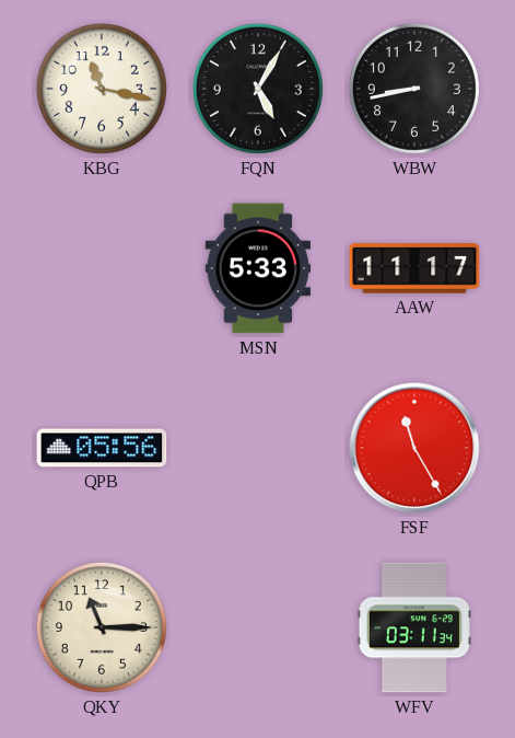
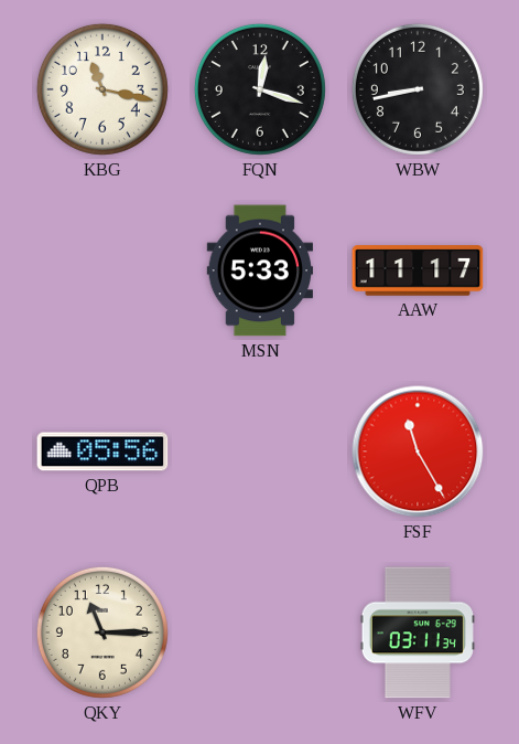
FQN: 5:05 -> 12:18
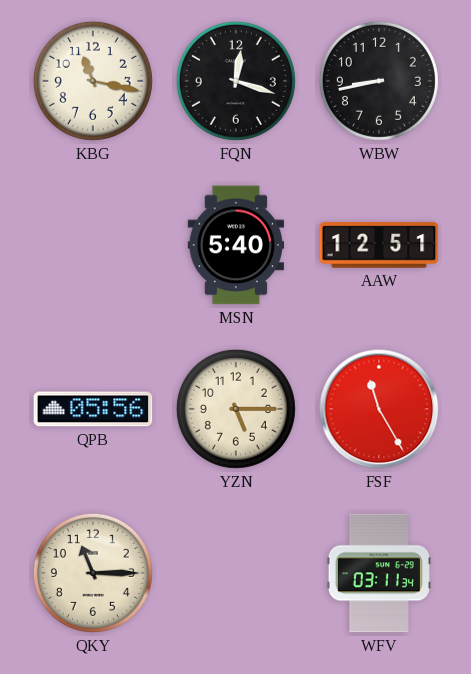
MSN: 5:33 -> 5:40
AAW: 11:17 -> 12:51
YZN: none -> 5:15
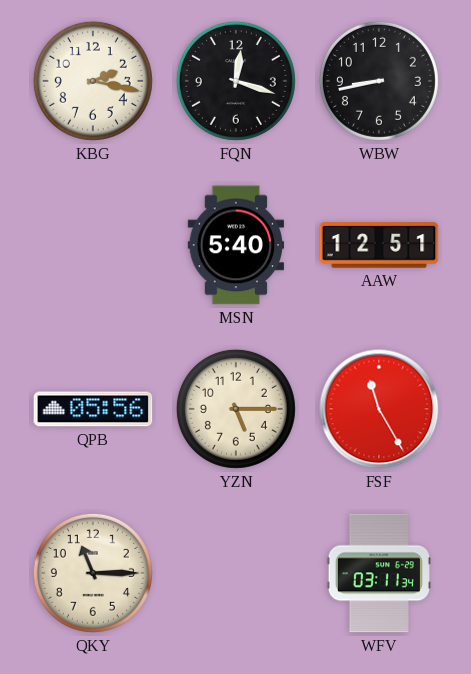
KBG: 11:17 -> 2:17
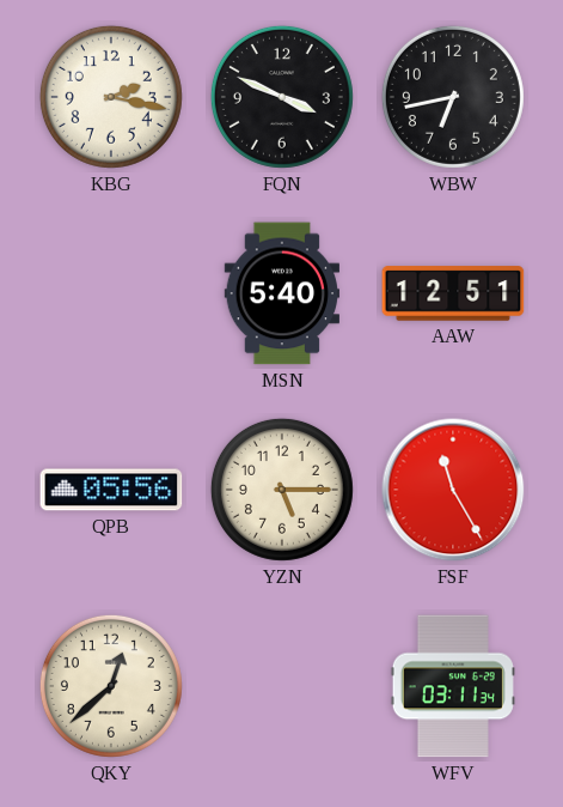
FQN: 12:18 -> 3:49
WBW: 8:43 -> 6:43
QKY: 11:15 -> 12:38
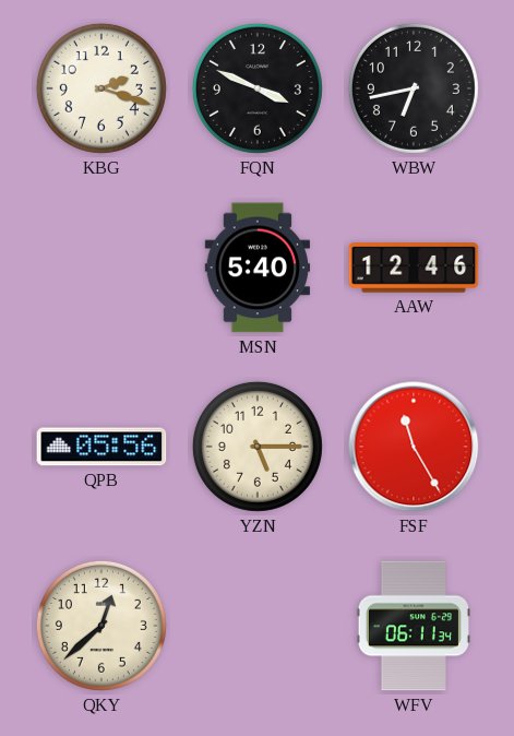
KBG: 2:17 -> 2:18
AAW: 12:51 -> 12:46
WFV: 03:11 -> 06:11
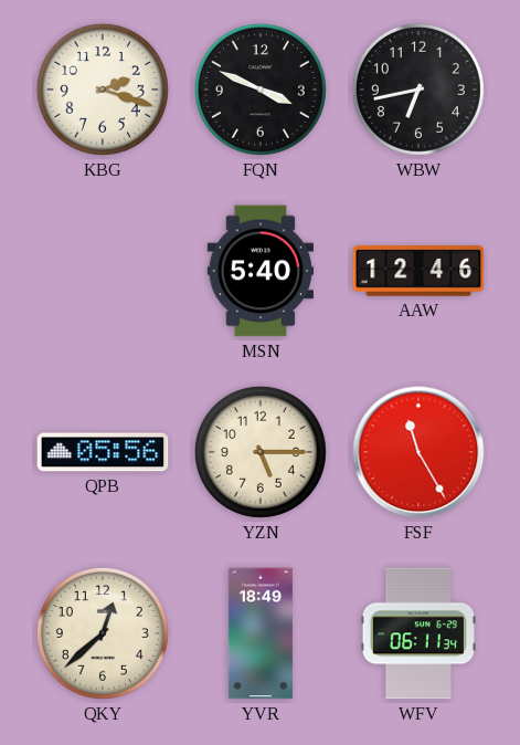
YVR: none -> 18:49
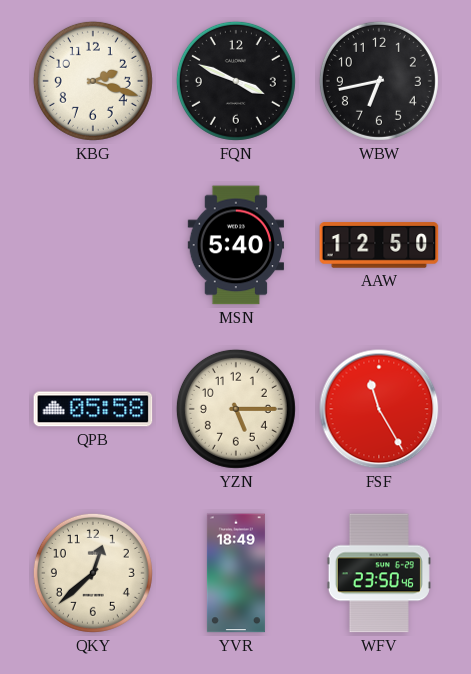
AAW: 12:46 -> 12:50
QPB: 05:56 -> 05:58
WFV: 06:11 -> 23:50
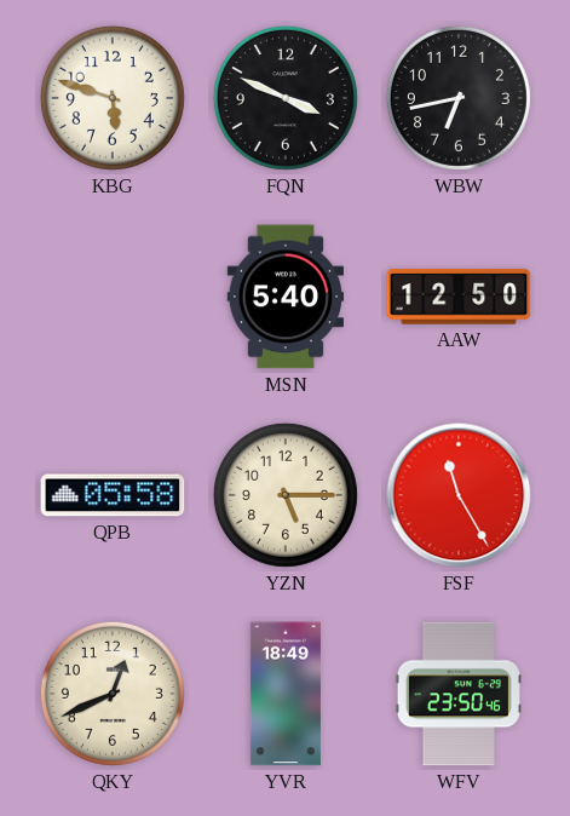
KBG: 2:18 -> 5:48
QKY: 12:38 -> 12:41
